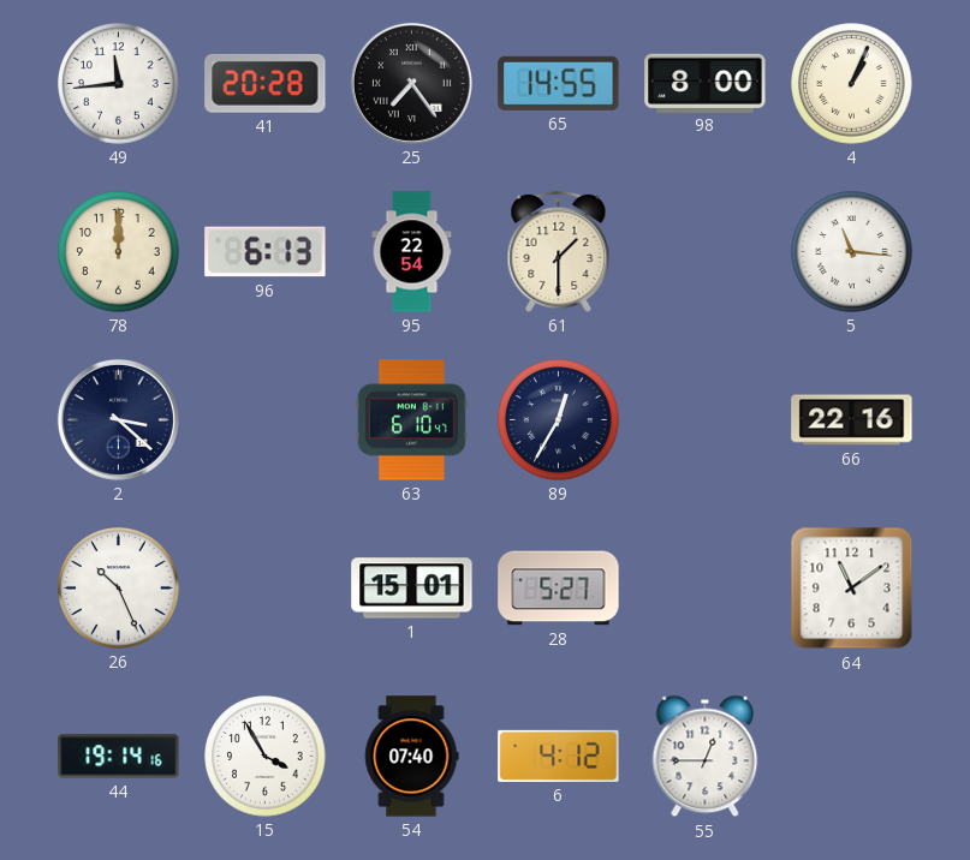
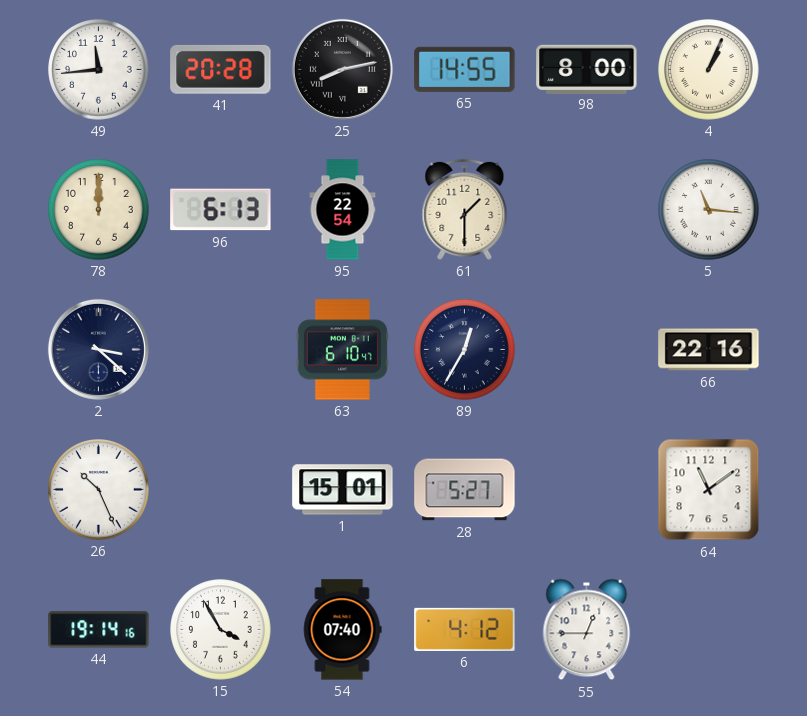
25: 7:24 -> 8:13
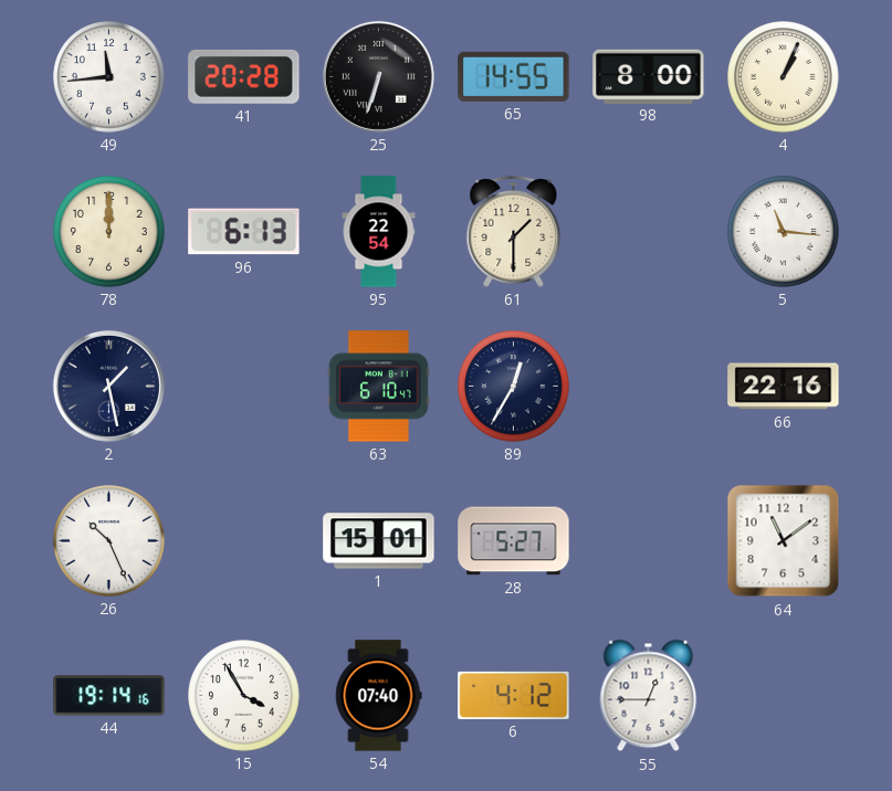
25: 8:13 -> 6:33
2: 3:22 -> 1:28
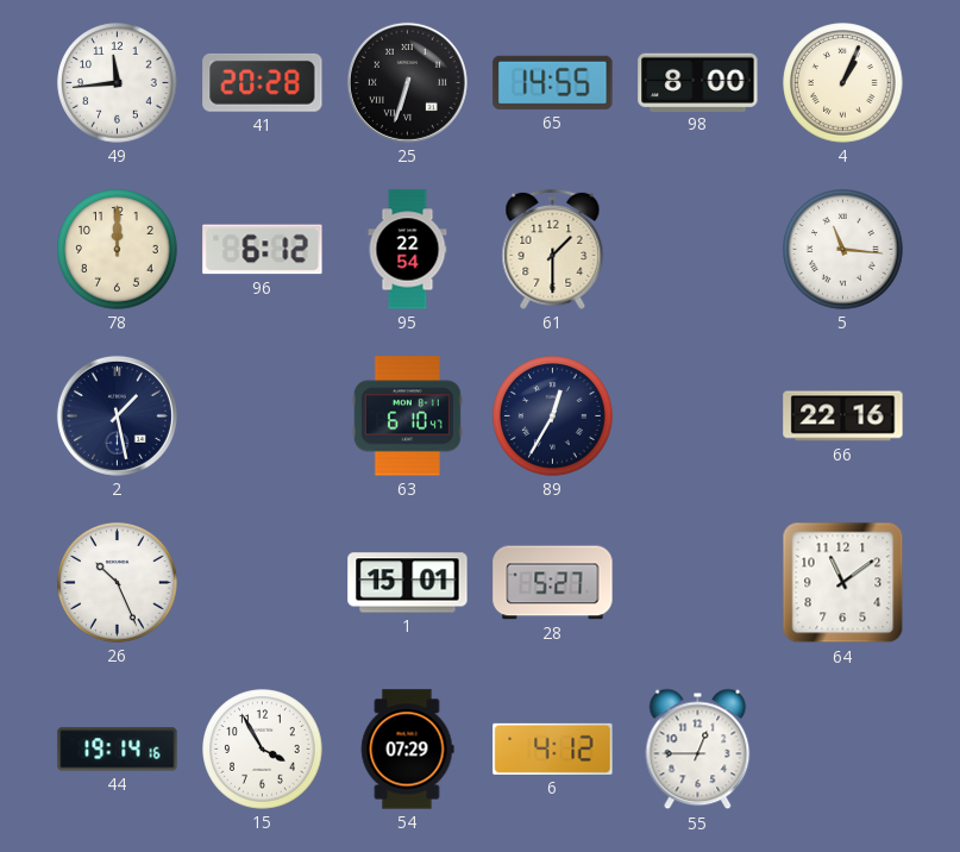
96: 6:13 -> 6:12
54: 07:40 -> 07:29
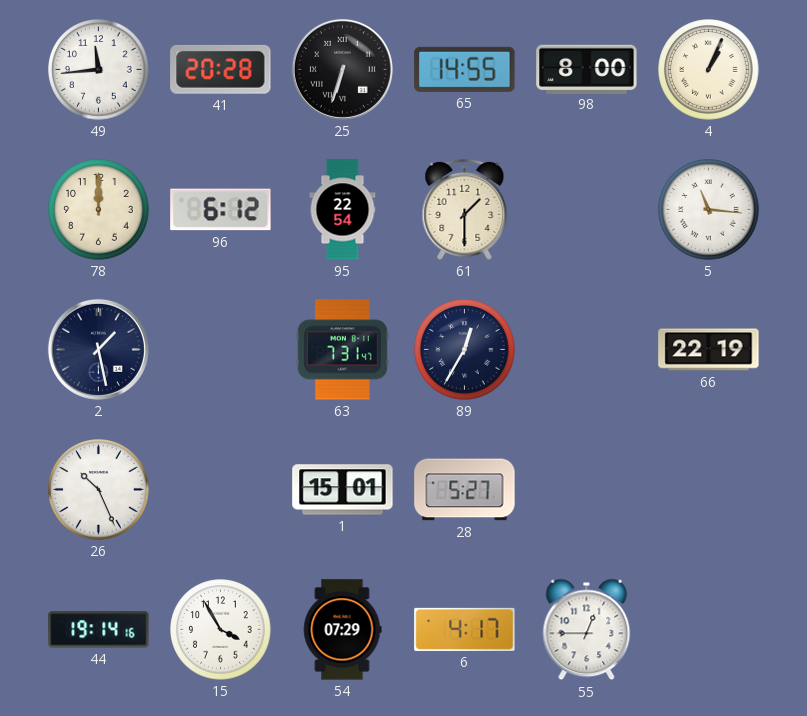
63: 6:10 -> 7:31
66: 22:16 -> 22:19
64: 11:09 -> none
6: 4:12 -> 4:17
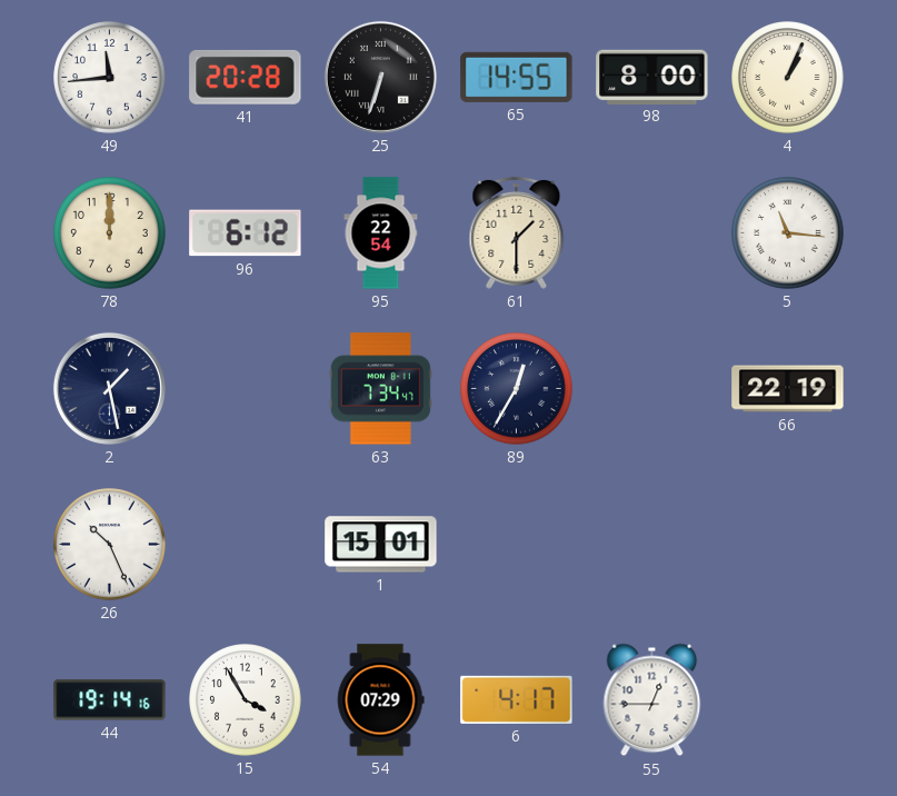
63: 7:31 -> 7:34
28: 5:27 -> none
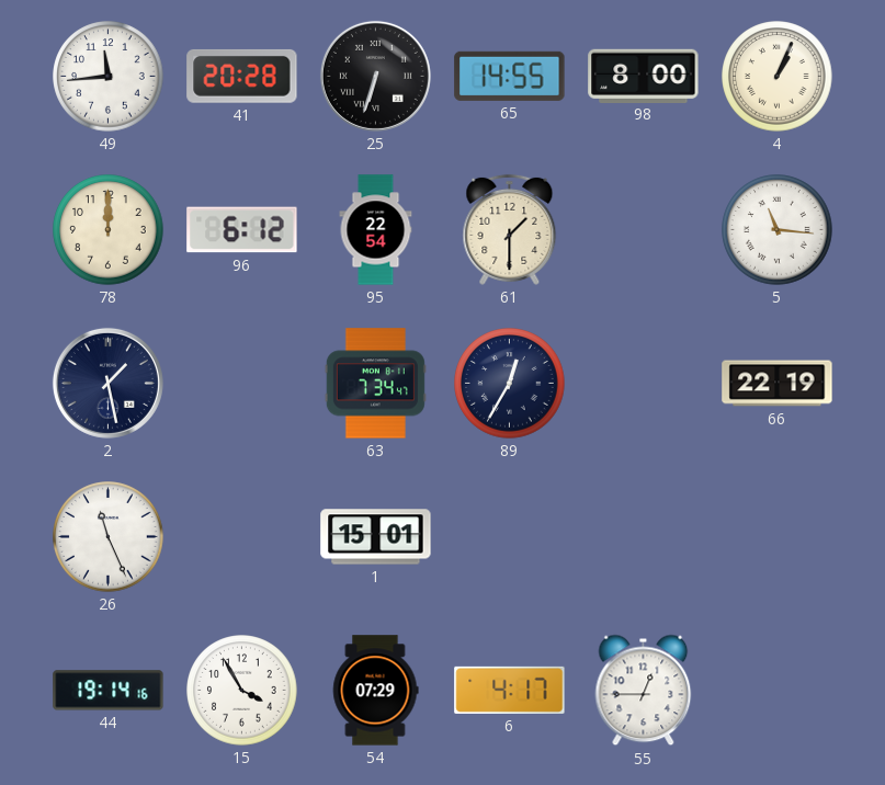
26: 10:26 -> 11:26
